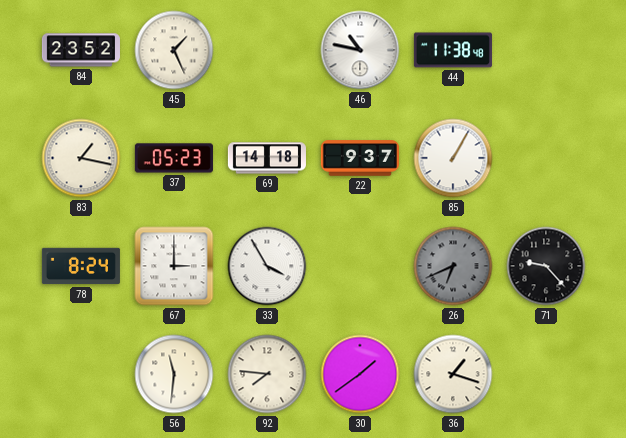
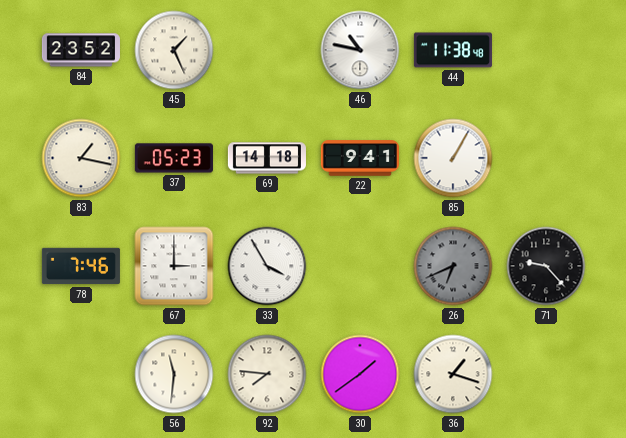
22: 9:37 -> 9:41
78: 8:24 -> 7:46
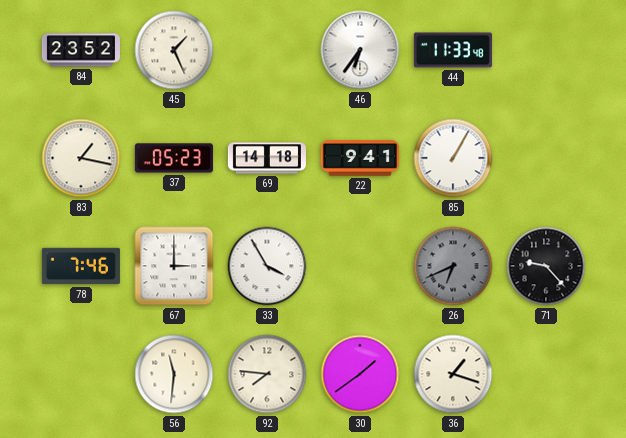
46: 10:47 -> 6:36
44: 11:38 -> 11:33
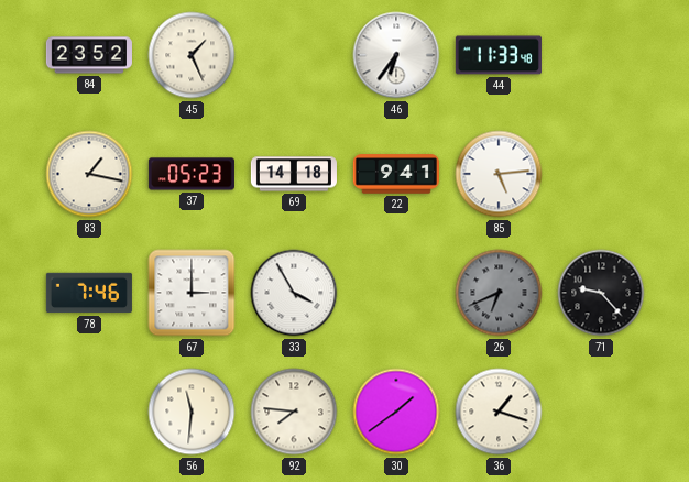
85: 1:05 -> 5:14
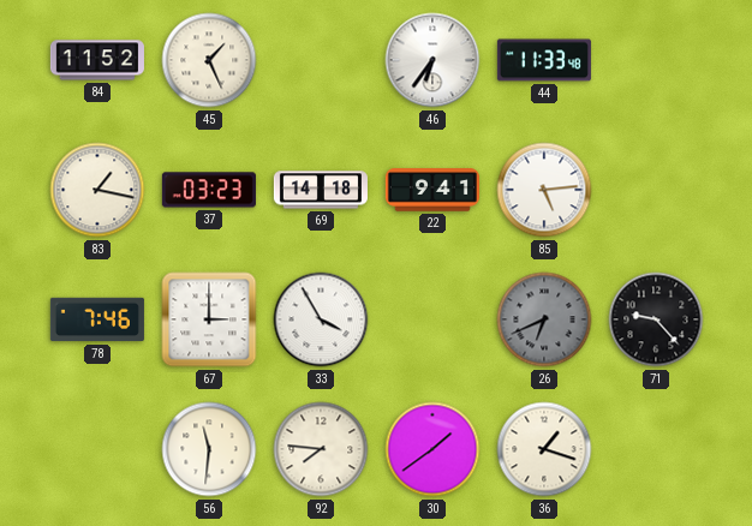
84: 23:52 -> 11:52
37: 05:23 -> 03:23
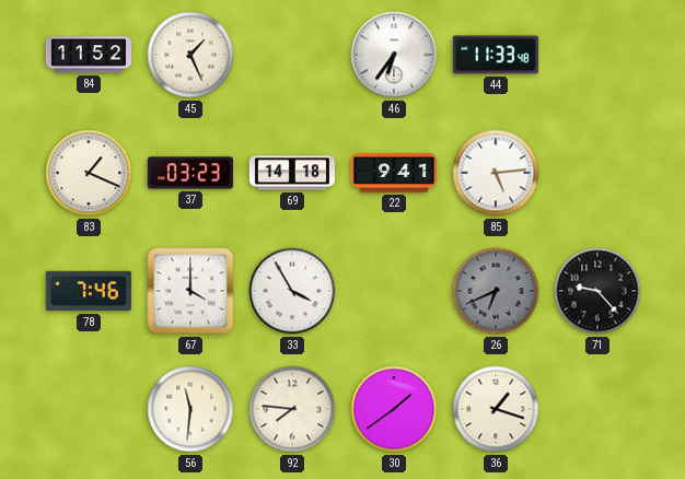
83: 1:17 -> 1:19
67: 3:00 -> 4:00
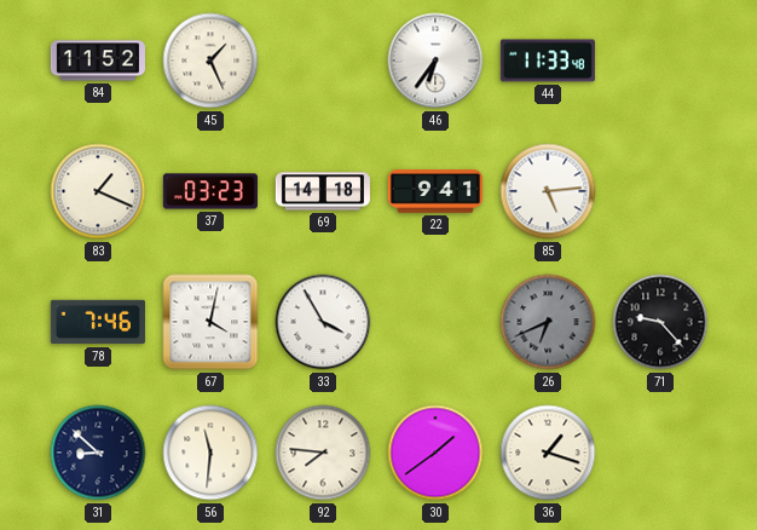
67: 4:00 -> 4:02
31: none -> 8:52
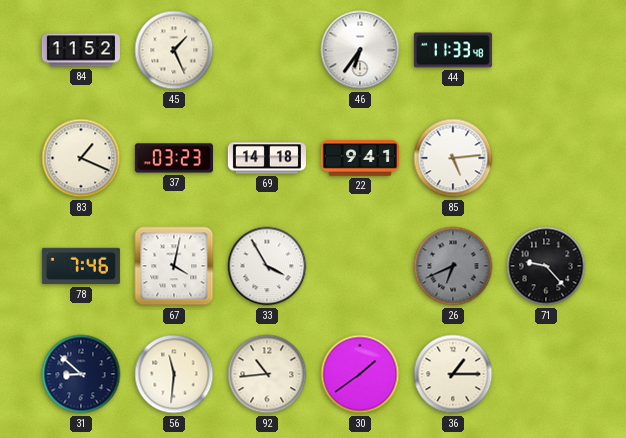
92: 7:46 -> 10:44
36: 1:18 -> 1:15
